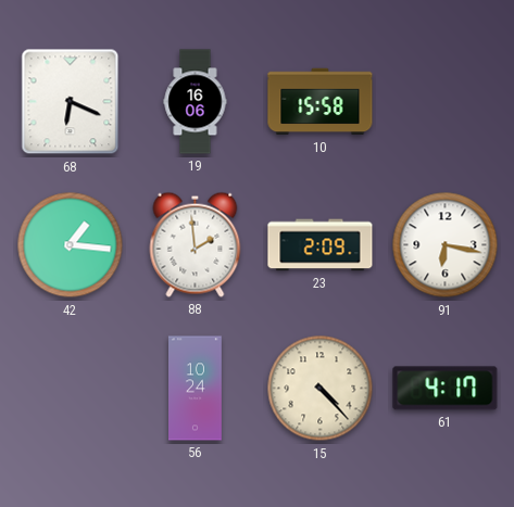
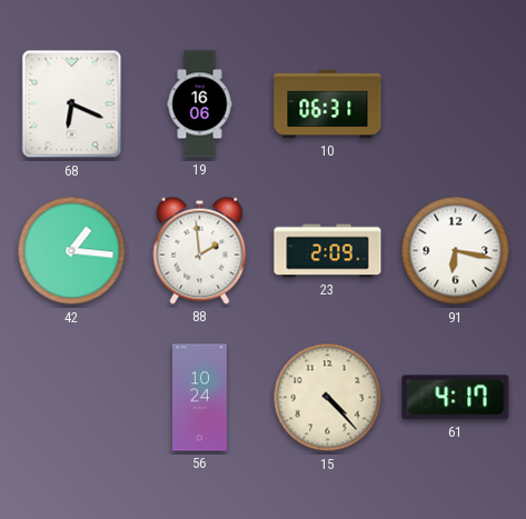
10: 15:58 -> 06:31
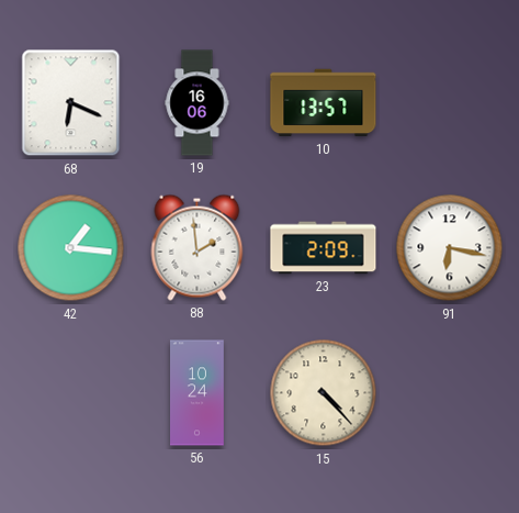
10: 06:31 -> 13:57
61: 4:17 -> none
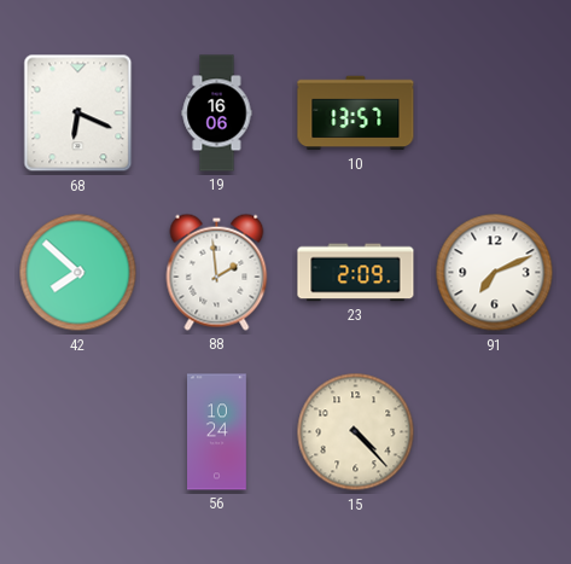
42: 1:16 -> 7:52
91: 6:17 -> 7:11
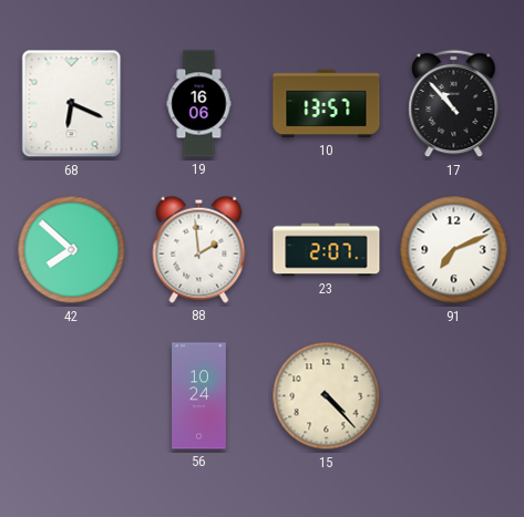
17: none -> 10:53
23: 2:09 -> 2:07
